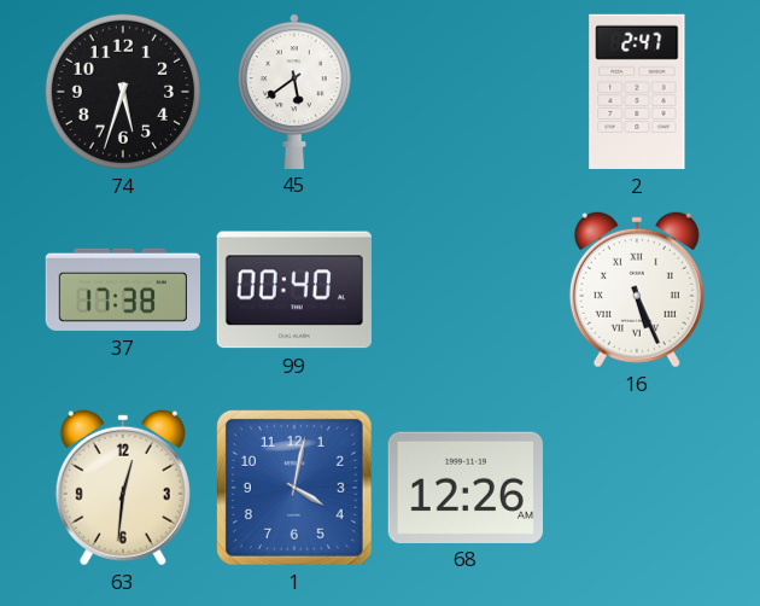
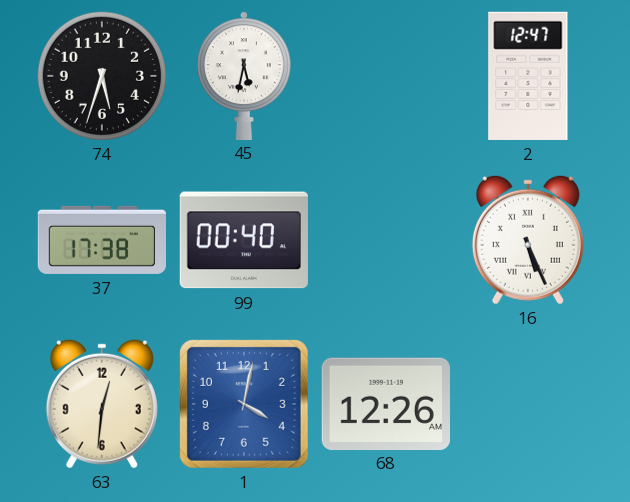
45: 5:39 -> 5:32
2: 2:47 -> 12:47
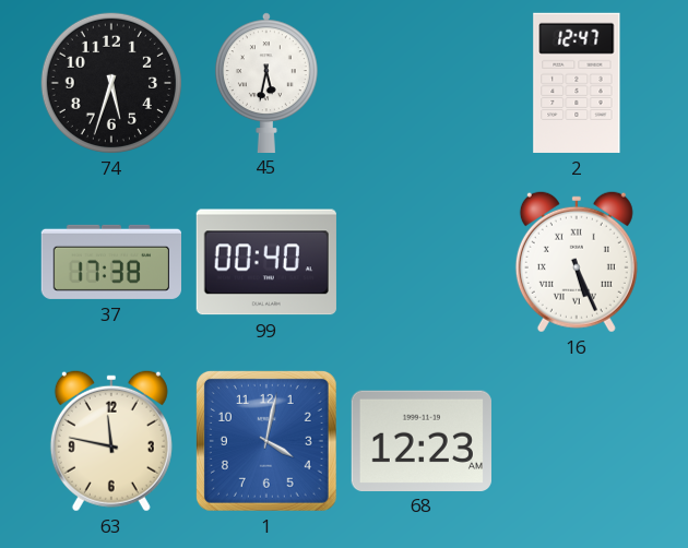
63: 12:31 -> 11:47
68: 12:26 -> 12:23
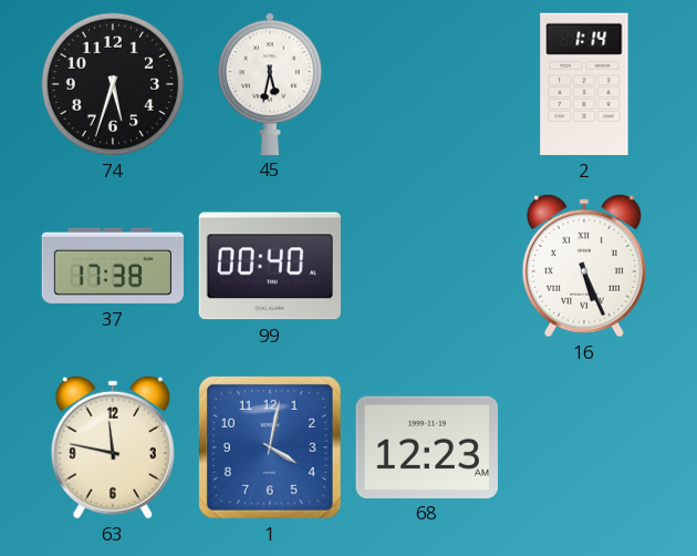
2: 12:47 -> 1:14
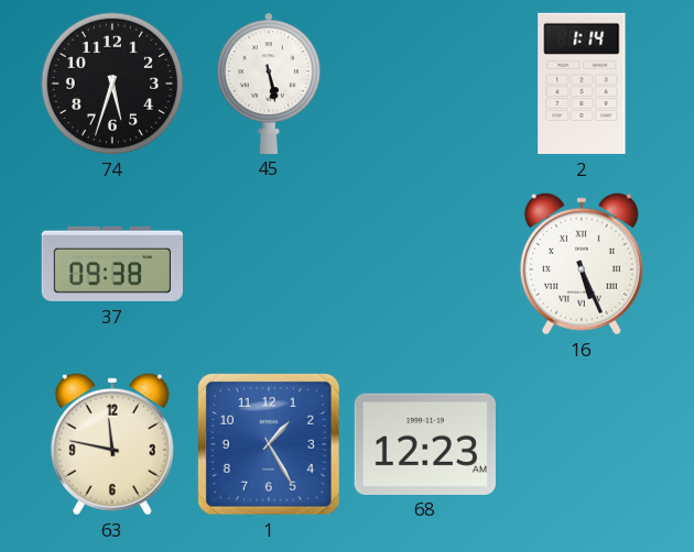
45: 5:32 -> 5:28
37: 17:38 -> 09:38
99: 00:40 -> none
1: 4:02 -> 1:25
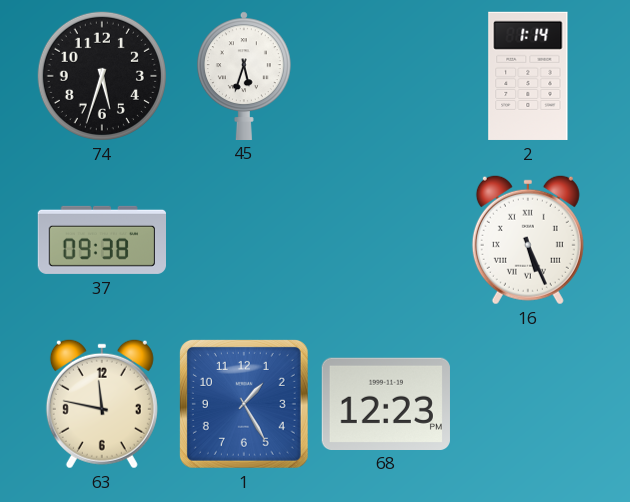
45: 5:28 -> 5:33
68: 12:23 AM -> 12:23 PM
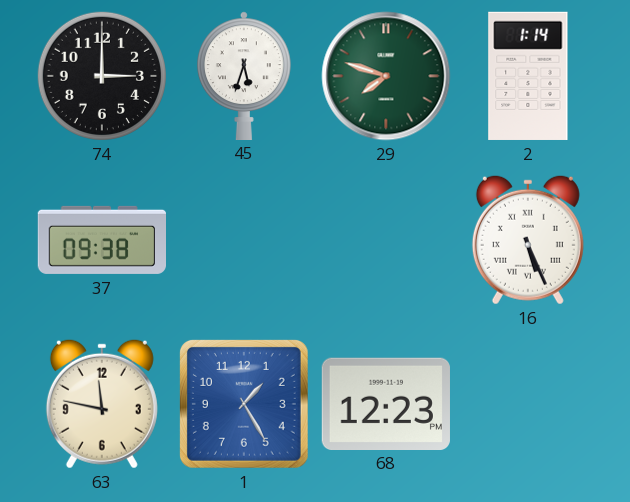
74: 5:33 -> 3:00
29: none -> 7:48
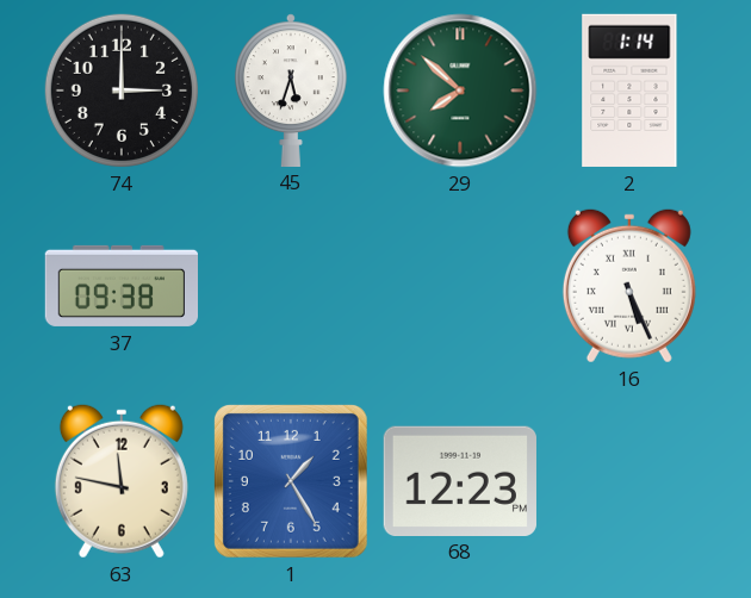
29: 7:48 -> 7:52
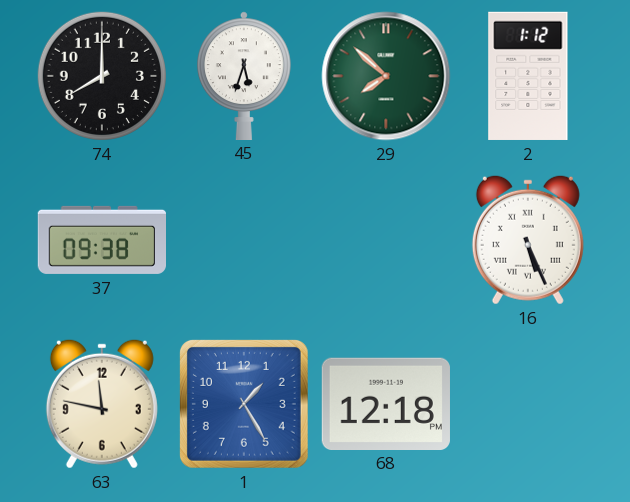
74: 3:00 -> 8:00
2: 1:14 -> 1:12
68: 12:23 -> 12:18
